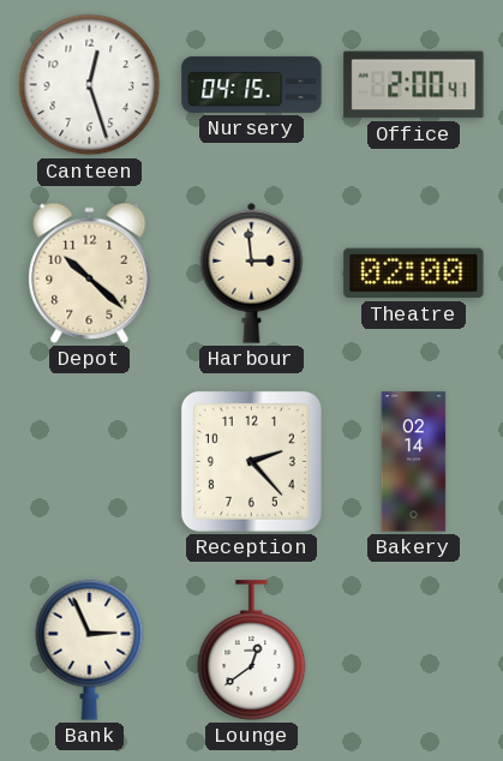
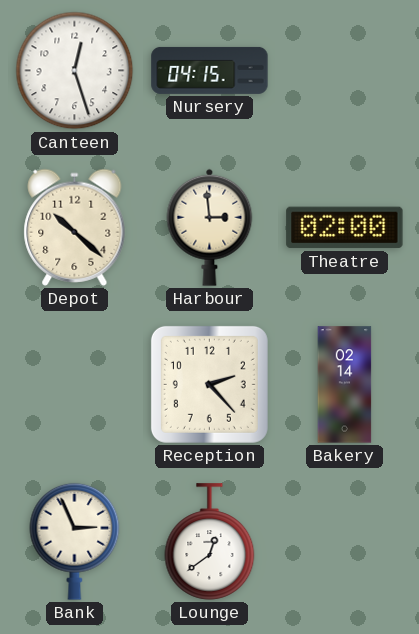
Office: 2:00 -> none
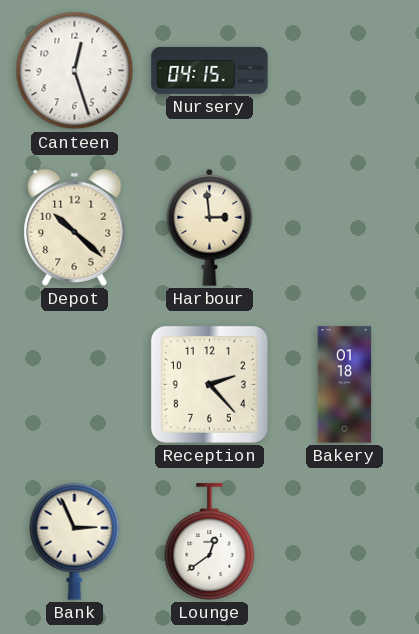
Theatre: 02:00 -> none
Bakery: 02:14 -> 01:18
